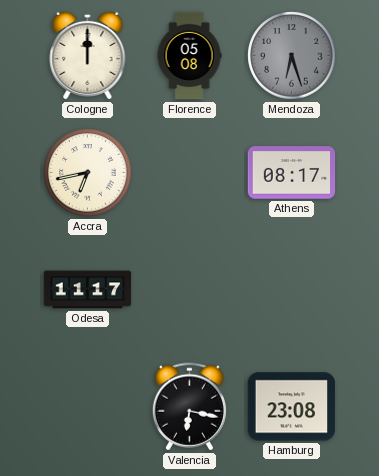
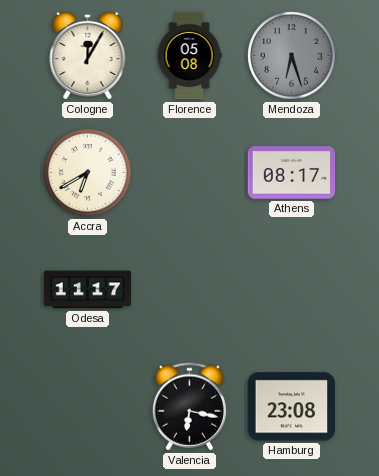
Cologne: 12:00 -> 12:05
Accra: 6:43 -> 6:40
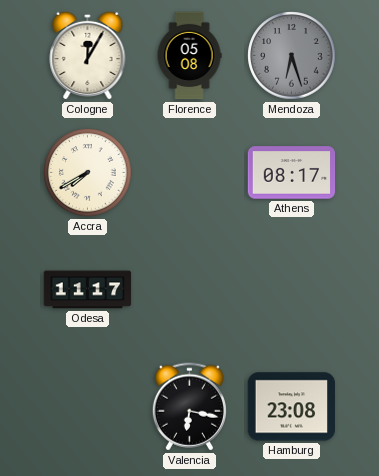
Accra: 6:40 -> 7:40
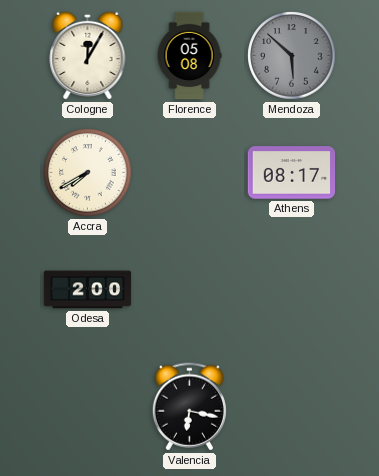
Mendoza: 6:27 -> 5:52
Odesa: 11:17 -> 2:00
Hamburg: 23:08 -> none
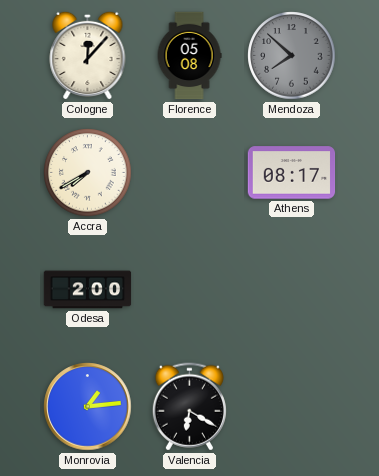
Cologne: 12:05 -> 12:07
Mendoza: 5:52 -> 7:52
Monrovia: none -> 1:14
Valencia: 6:17 -> 6:20
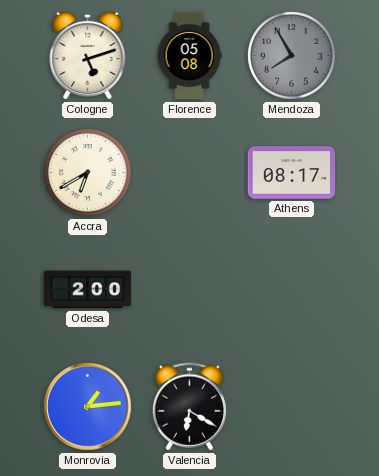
Cologne: 12:07 -> 5:12
Mendoza: 7:52 -> 7:55
Accra: 7:40 -> 6:40
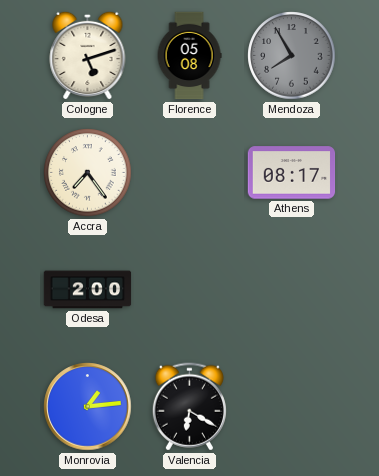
Accra: 6:40 -> 7:24
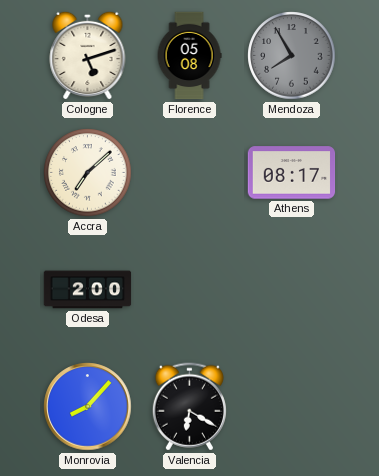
Accra: 7:24 -> 7:08
Monrovia: 1:14 -> 8:07
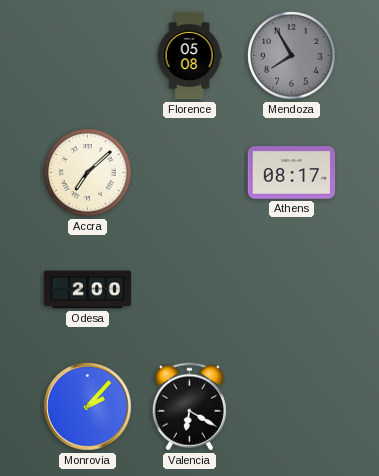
Cologne: 5:12 -> none
Monrovia: 8:07 -> 2:07
